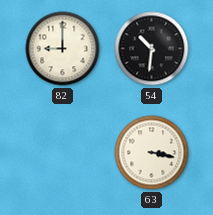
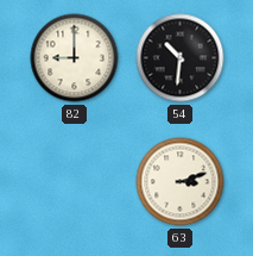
63: 3:17 -> 3:12
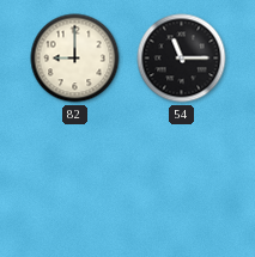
54: 10:31 -> 11:15
63: 3:12 -> none
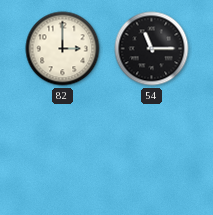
82: 9:00 -> 3:00
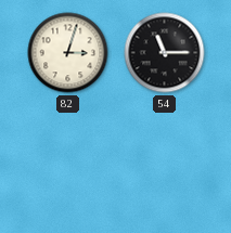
82: 3:00 -> 3:03
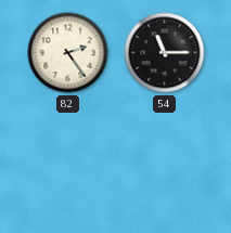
82: 3:03 -> 2:24
